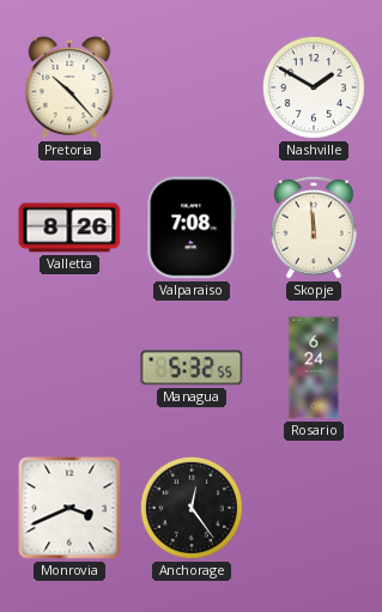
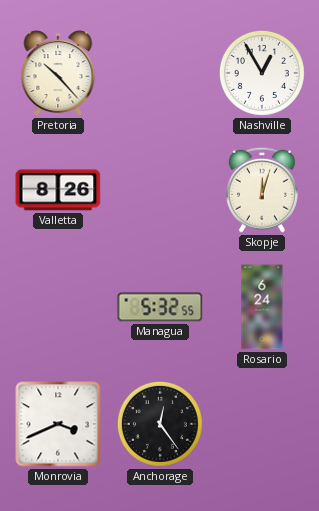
Nashville: 1:50 -> 12:55
Valparaiso: 7:08 -> none
Skopje: 11:59 -> 12:03
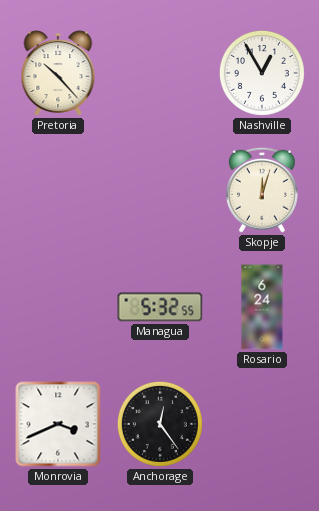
Valletta: 8:26 -> none
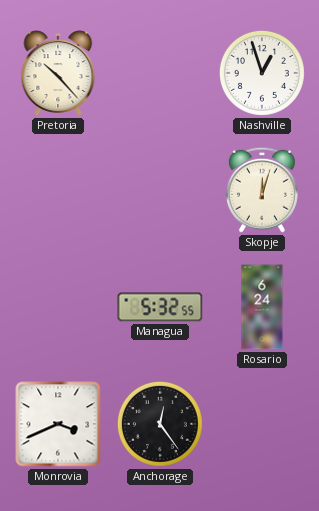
Nashville: 12:55 -> 12:57
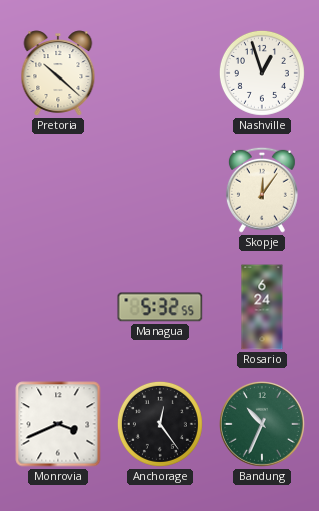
Pretoria: 10:23 -> 10:22
Skopje: 12:03 -> 12:06
Bandung: none -> 10:34
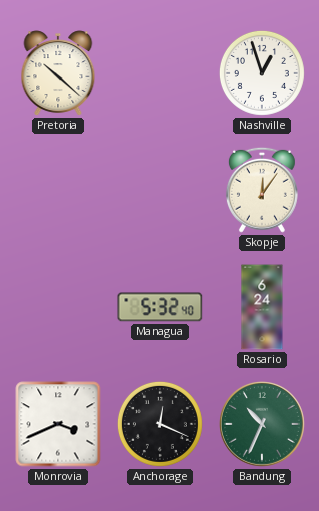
Managua: 5:32:55 -> 5:32:40
Anchorage: 12:24 -> 12:19
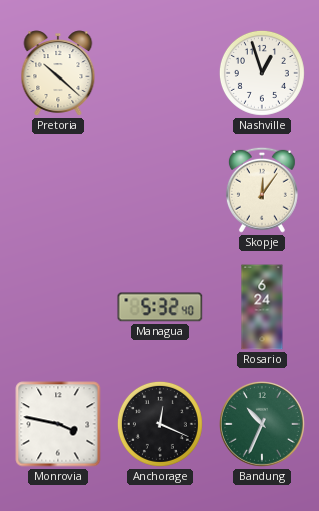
Monrovia: 3:41 -> 3:47
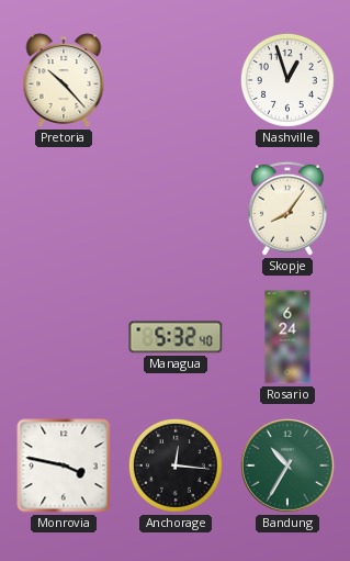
Pretoria: 10:22 -> 10:23
Skopje: 12:06 -> 8:06
Anchorage: 12:19 -> 12:16
Bandung: 10:34 -> 10:35
